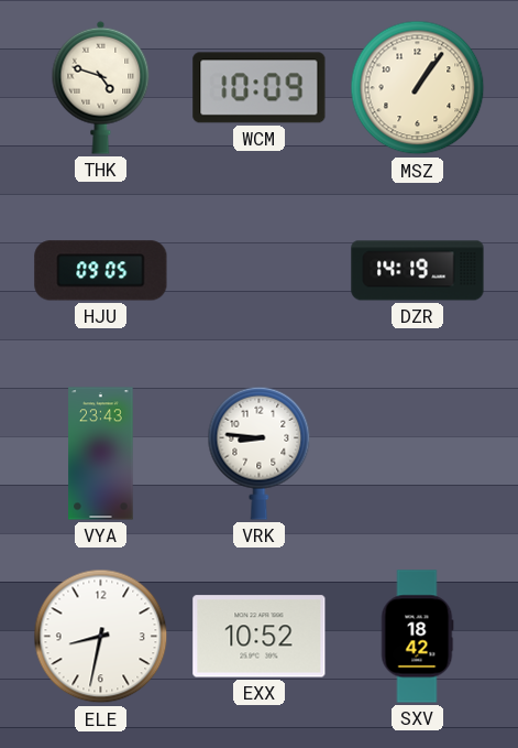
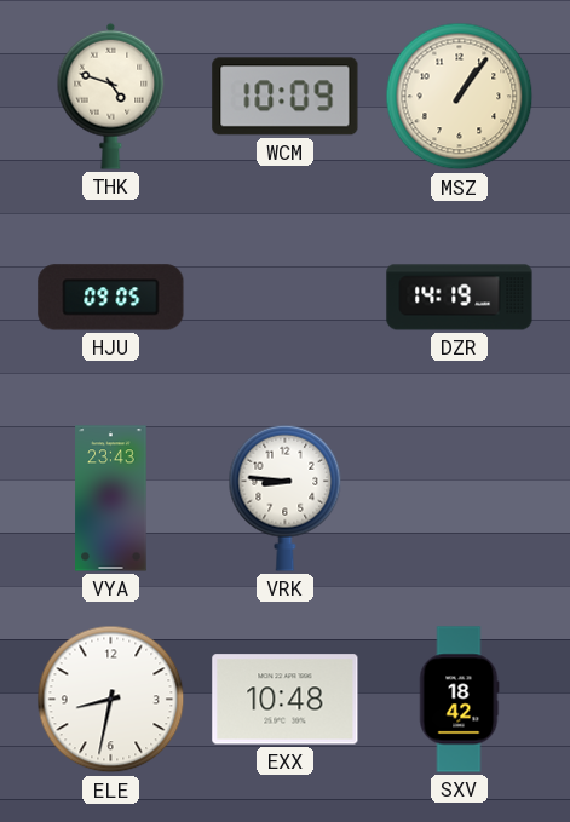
EXX: 10:52 -> 10:48
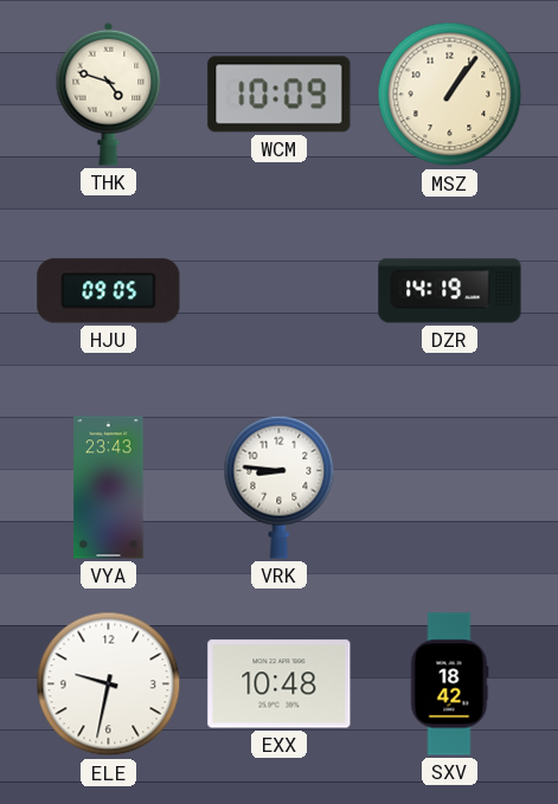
ELE: 8:32 -> 9:32
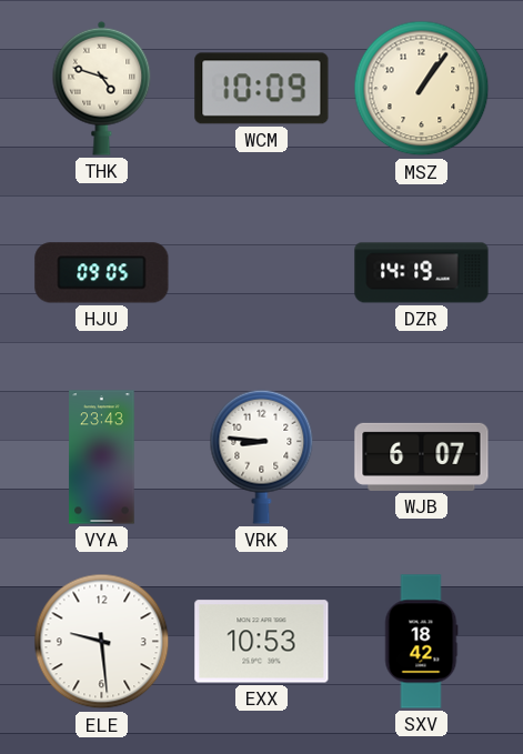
WJB: none -> 6:07
ELE: 9:32 -> 9:29
EXX: 10:48 -> 10:53
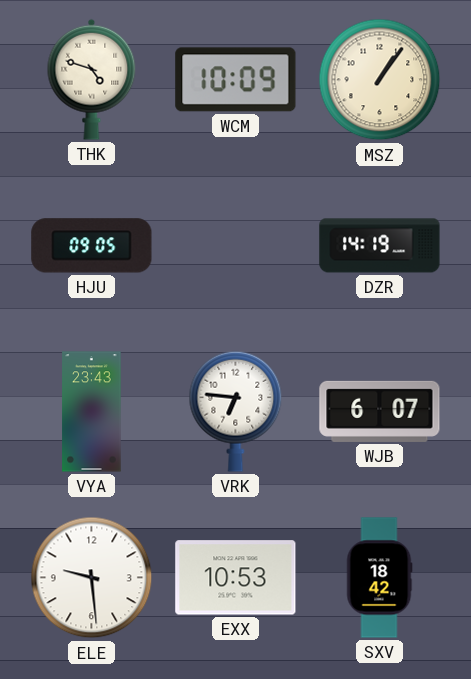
VRK: 8:46 -> 6:46
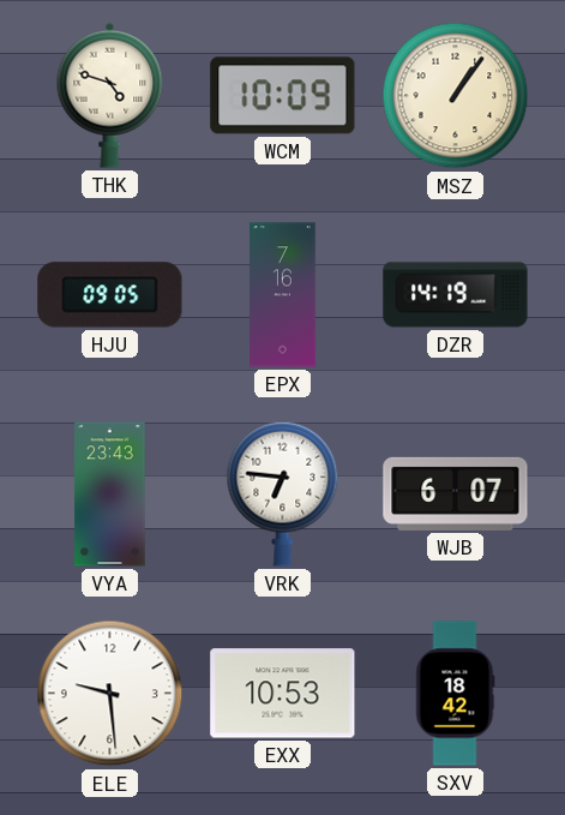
EPX: none -> 7:16
